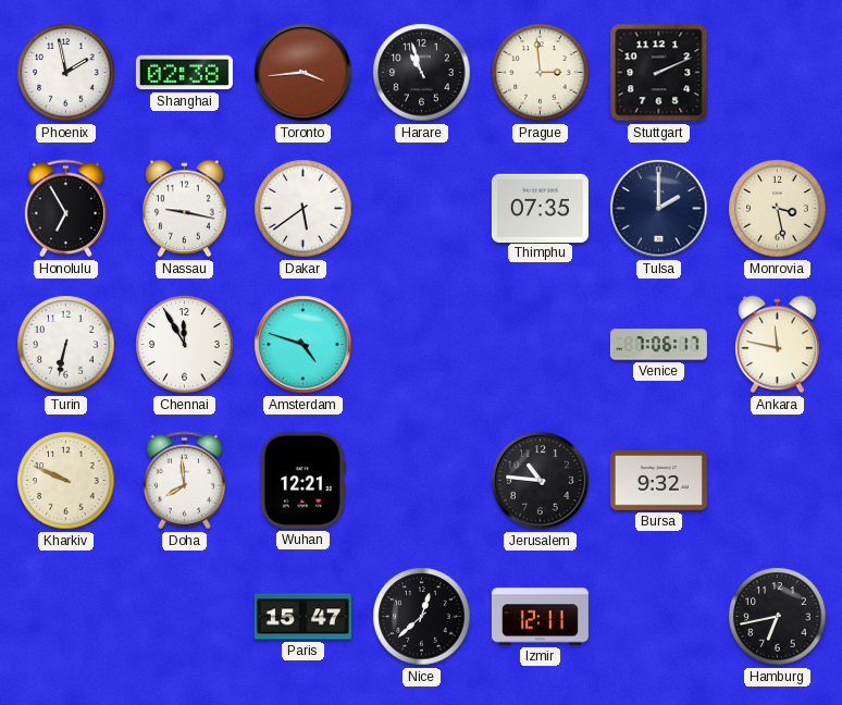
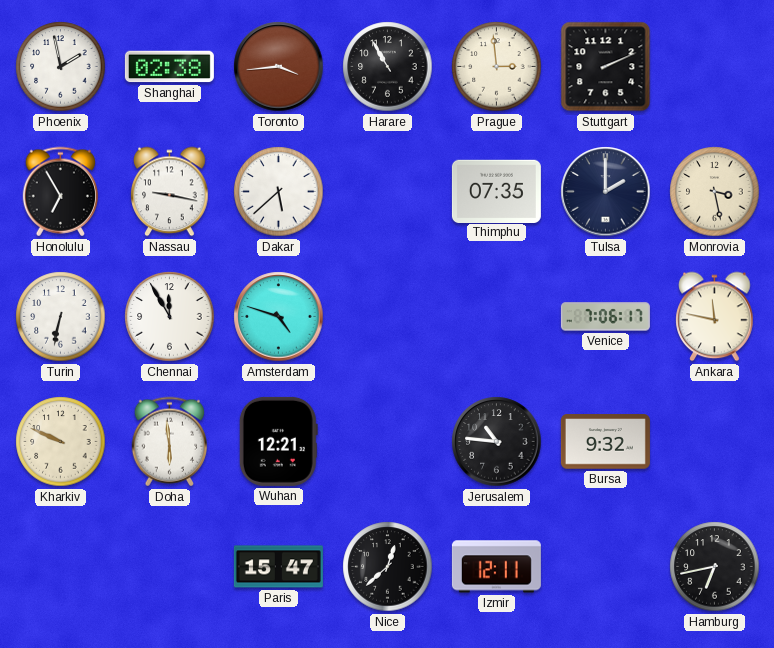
Harare: 10:57 -> 10:55
Dakar: 5:39 -> 5:38
Doha: 7:59 -> 5:59
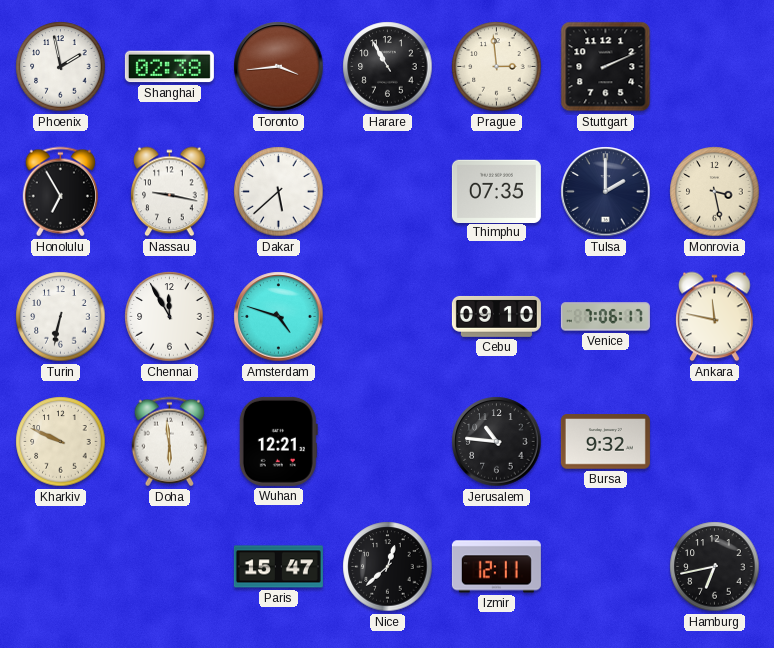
Cebu: none -> 09:10
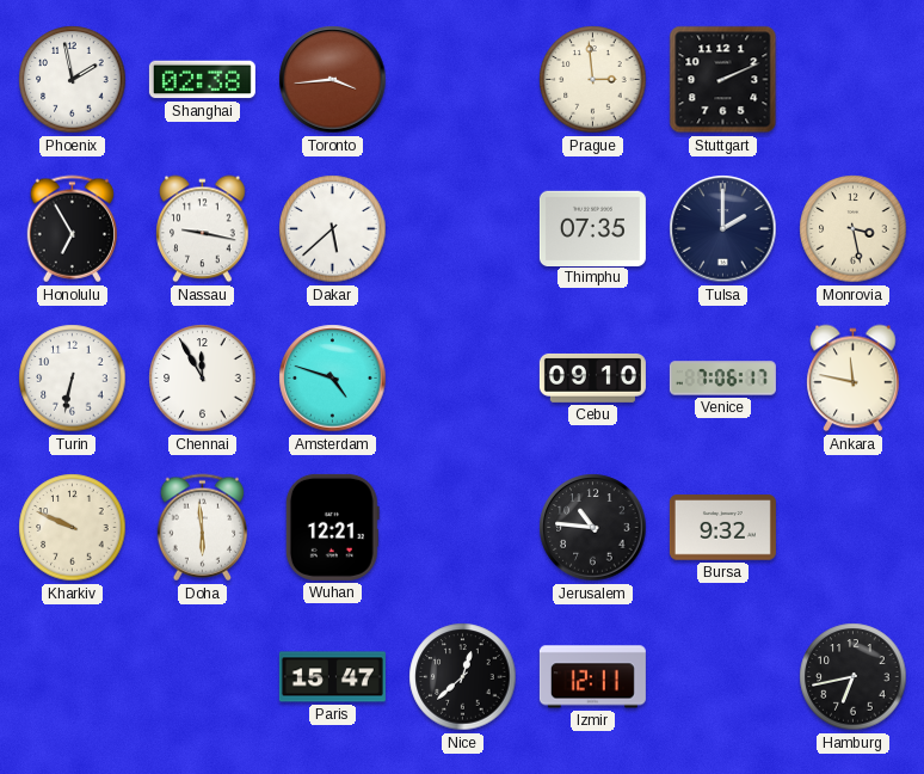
Harare: 10:55 -> none
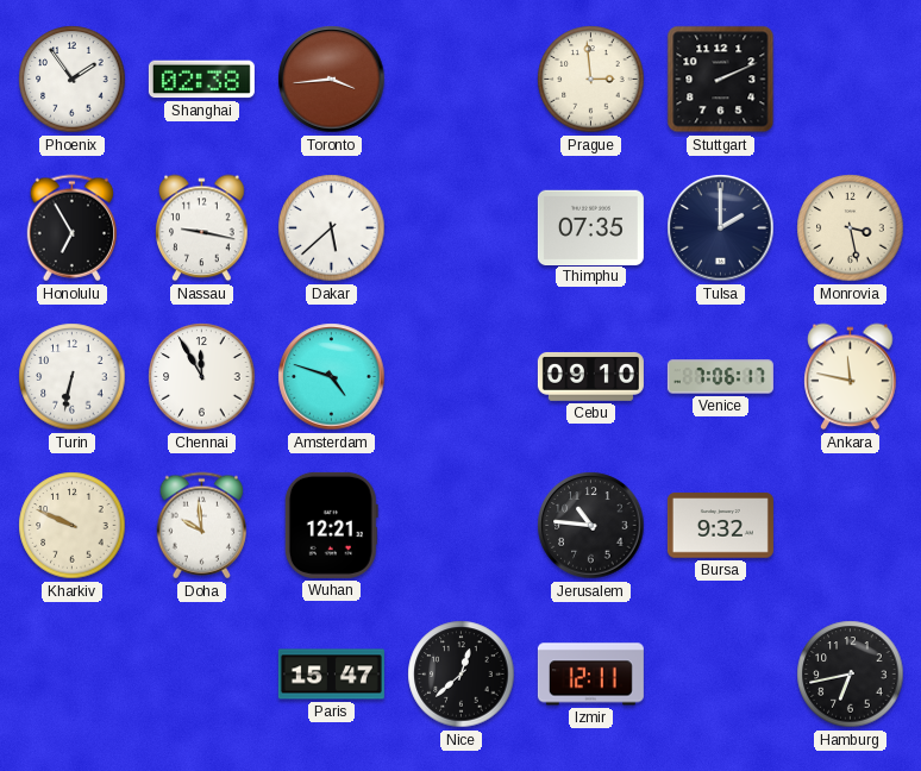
Phoenix: 1:58 -> 1:54
Doha: 5:59 -> 9:59
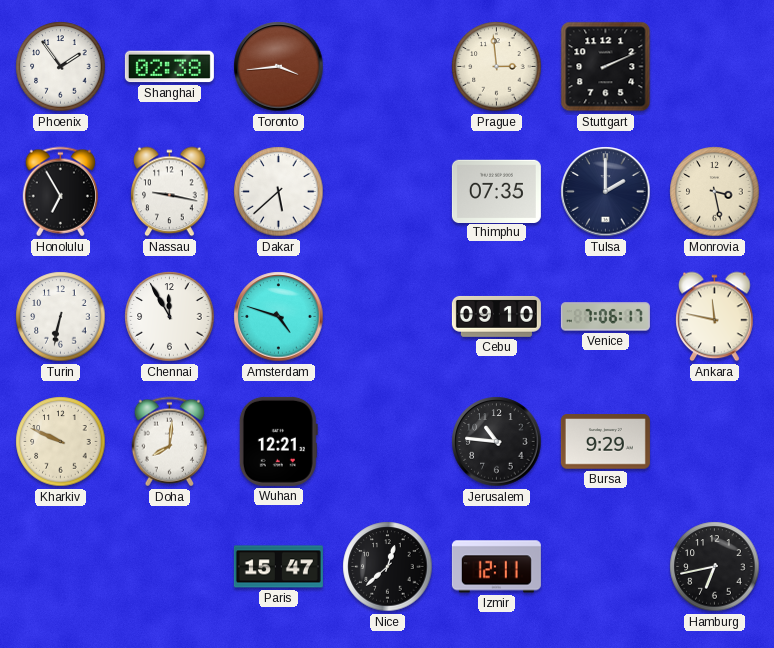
Doha: 9:59 -> 8:01
Bursa: 9:32 -> 9:29
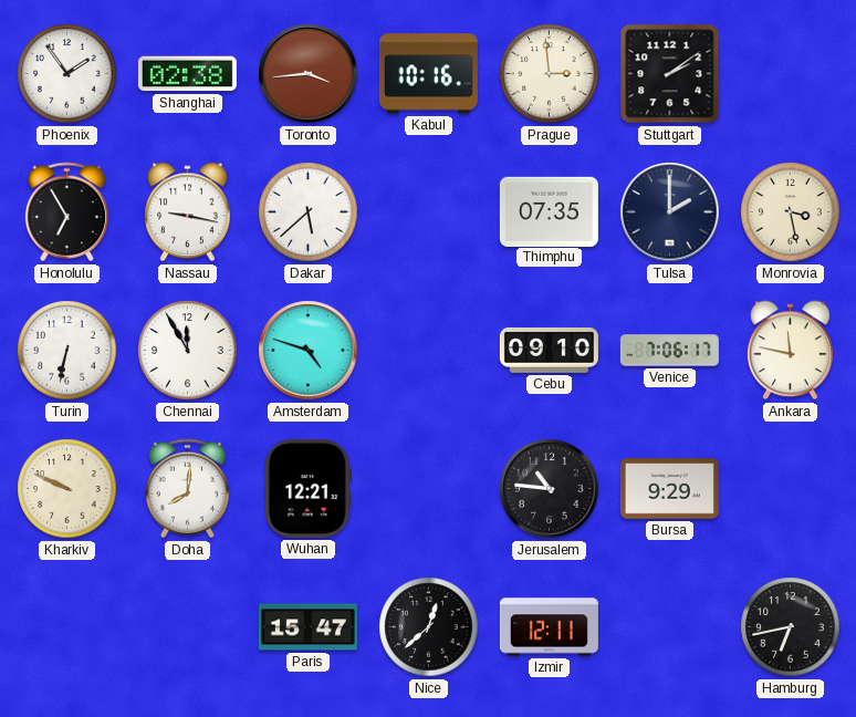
Kabul: none -> 10:16
Stuttgart: 2:11 -> 2:09
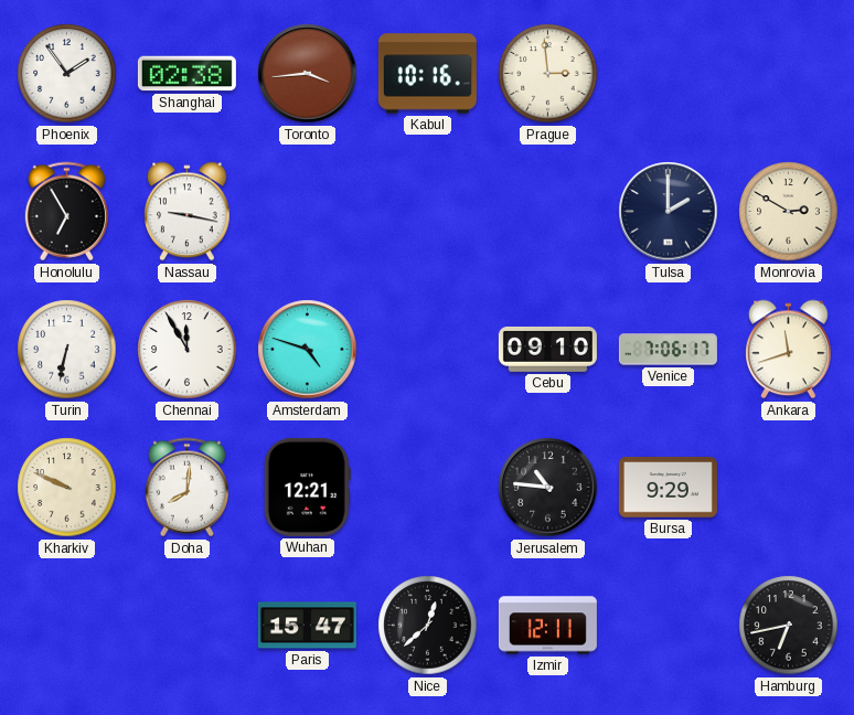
Stuttgart: 2:09 -> none
Dakar: 5:38 -> none
Thimphu: 07:35 -> none
Monrovia: 3:28 -> 2:50
Ankara: 11:47 -> 11:42
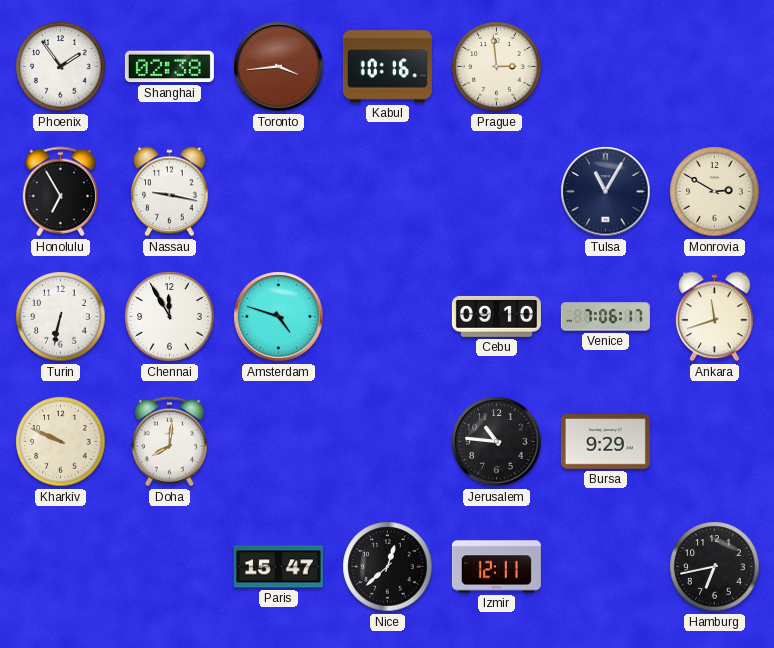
Tulsa: 2:00 -> 11:05
Wuhan: 12:21 -> none
